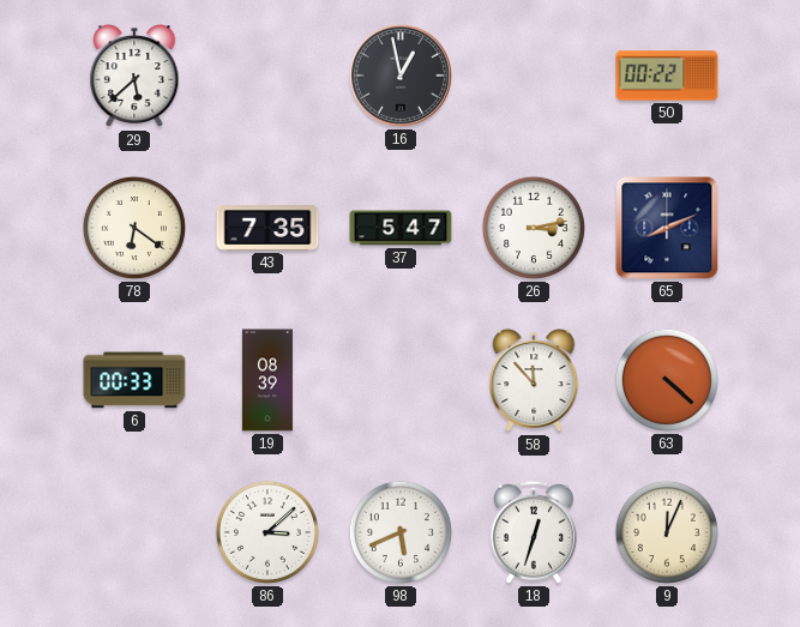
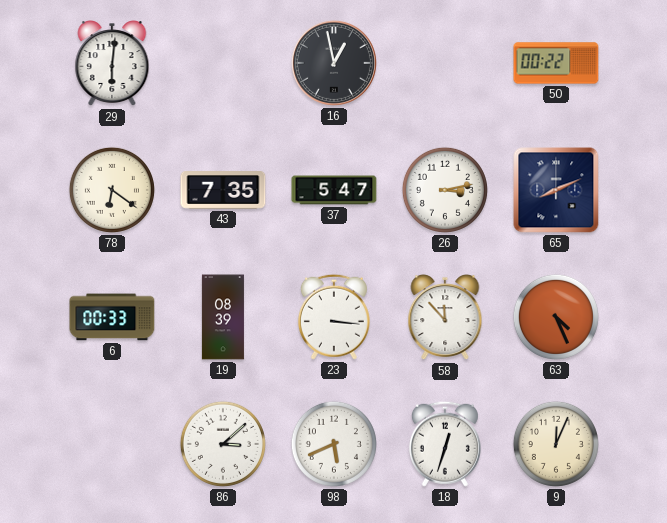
29: 5:38 -> 6:01
23: none -> 3:16
63: 4:22 -> 4:26
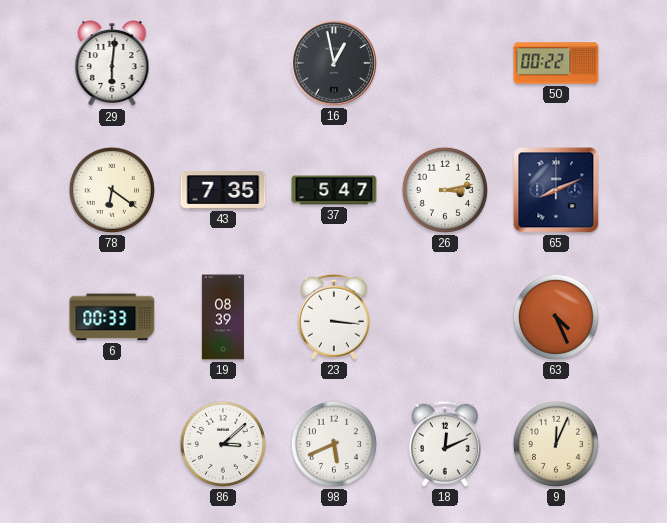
58: 11:53 -> none
18: 12:33 -> 12:11
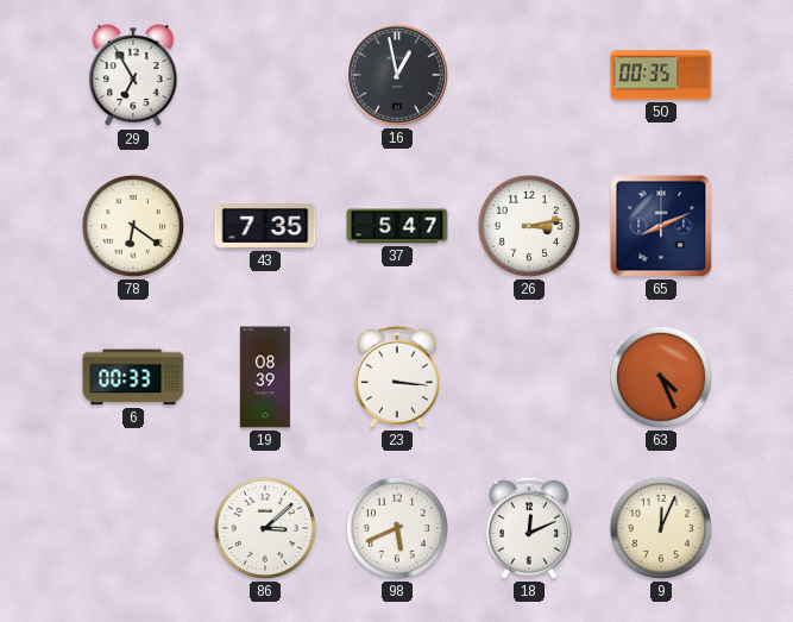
29: 6:01 -> 6:55
50: 00:22 -> 00:35
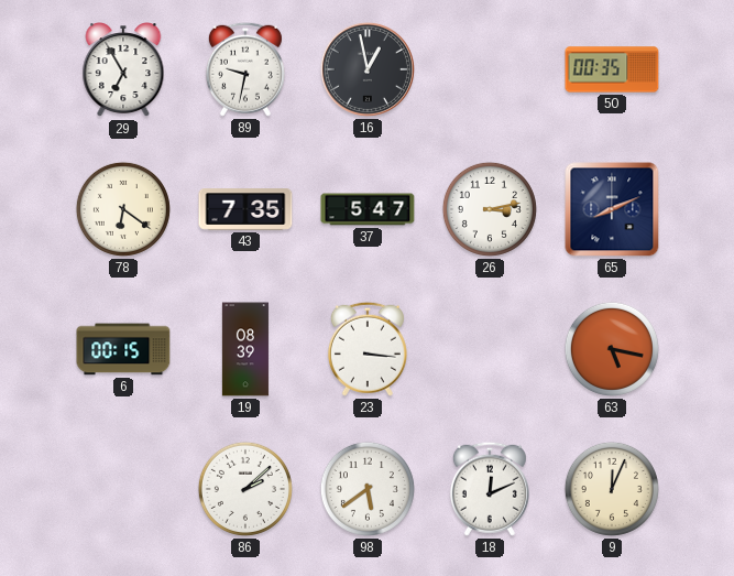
89: none -> 9:32
6: 00:33 -> 00:15
63: 4:26 -> 5:17
86: 3:08 -> 2:08
98: 5:41 -> 5:39
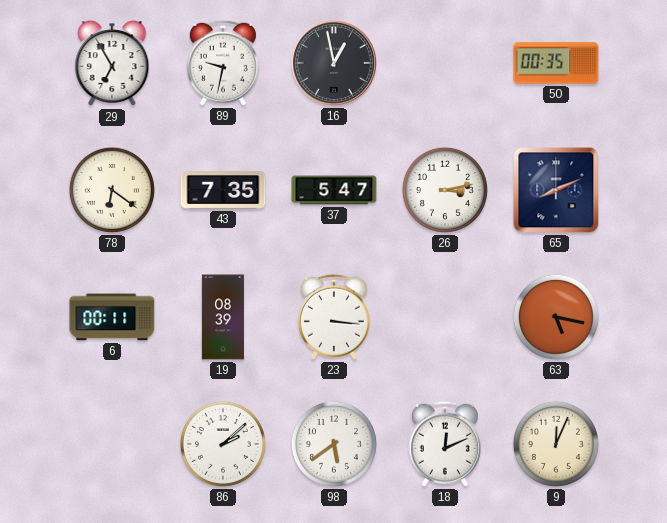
6: 00:15 -> 00:11
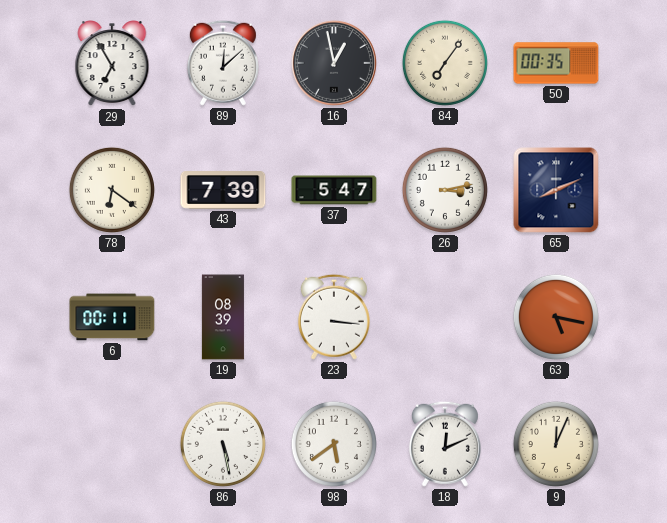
89: 9:32 -> 12:08
84: none -> 7:06
43: 7:35 -> 7:39
86: 2:08 -> 5:28
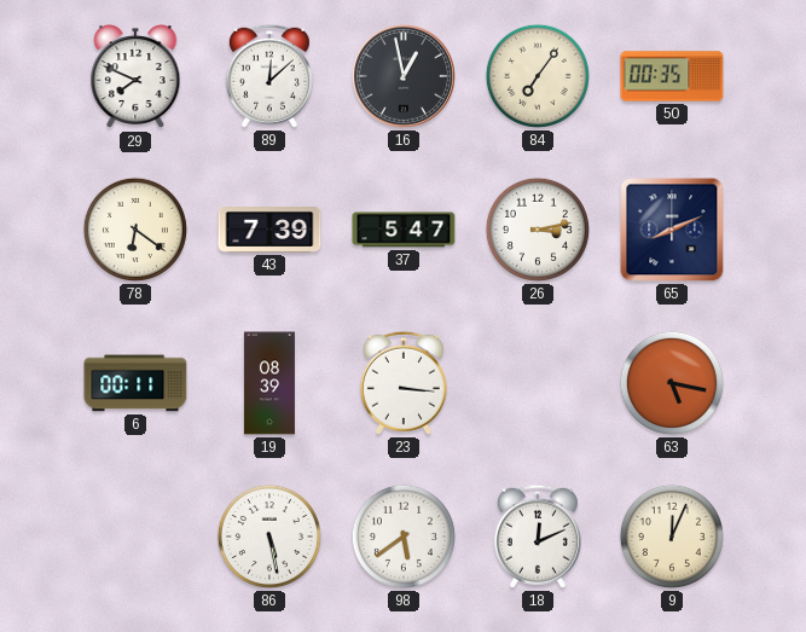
29: 6:55 -> 7:49
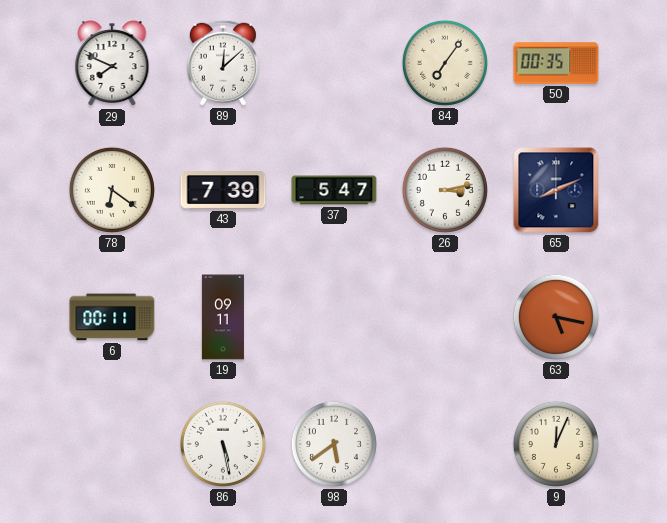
16: 12:58 -> none
19: 08:39 -> 09:11
23: 3:16 -> none
18: 12:11 -> none
